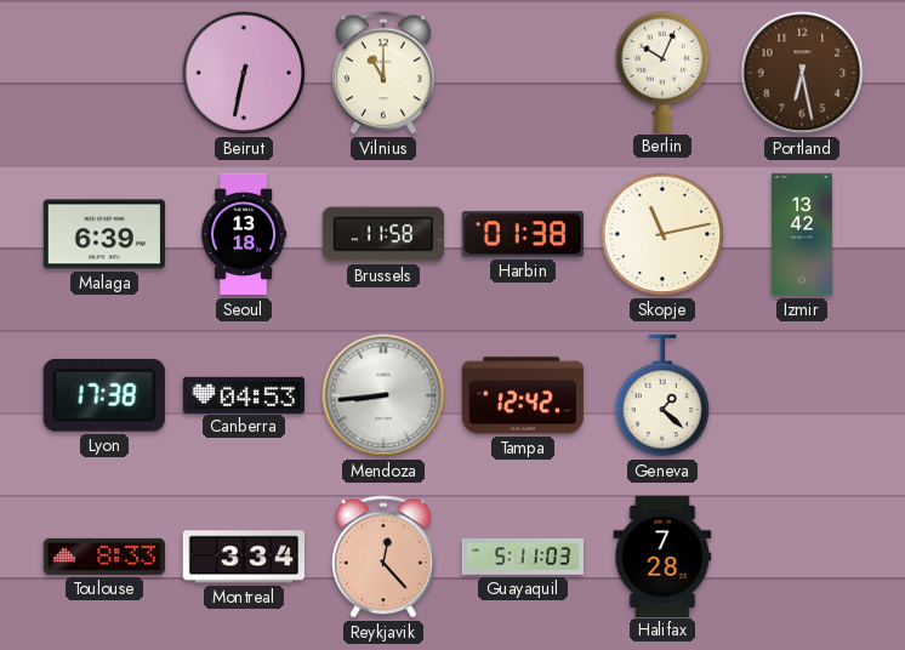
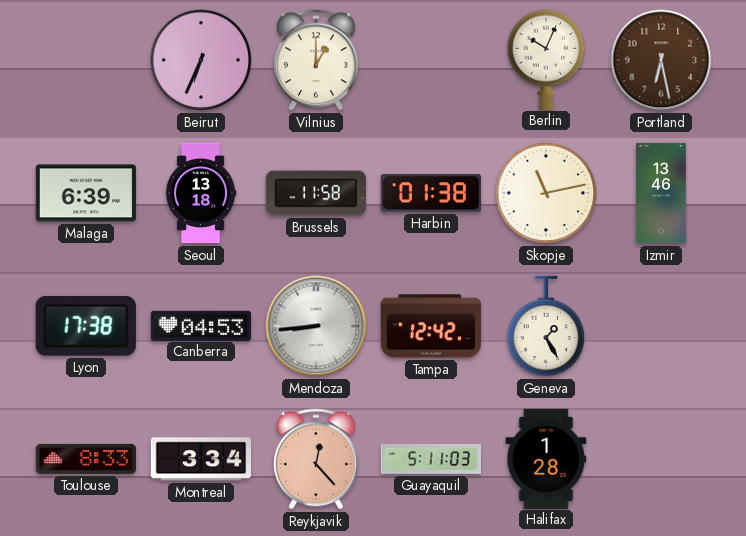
Beirut: 6:32 -> 6:34
Vilnius: 11:00 -> 1:00
Izmir: 13:42 -> 13:46
Geneva: 1:22 -> 1:25
Halifax: 7:28 -> 1:28
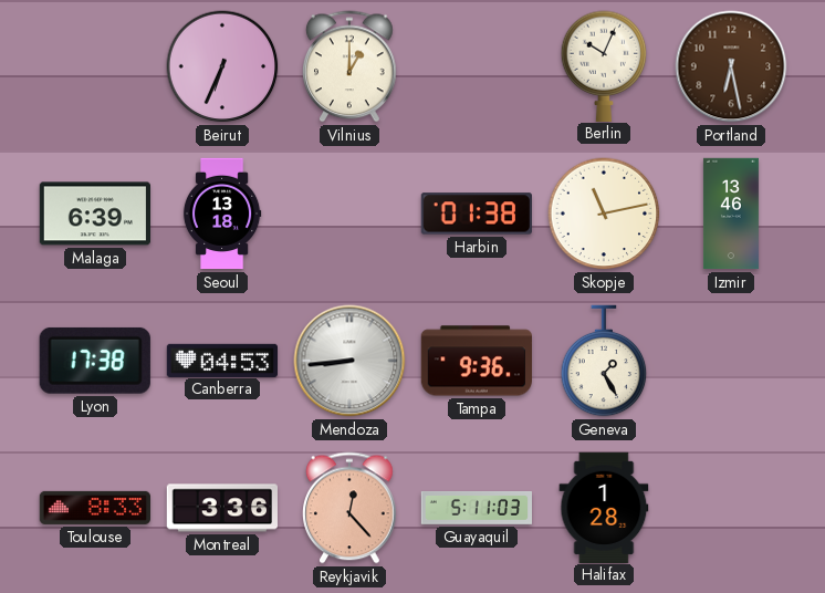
Brussels: 11:58 -> none
Tampa: 12:42 -> 9:36
Montreal: 3:34 -> 3:36
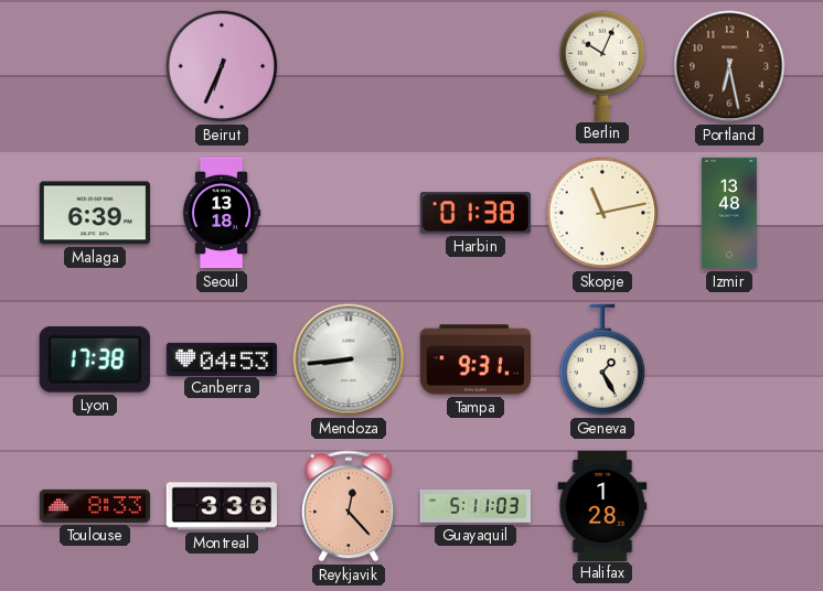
Vilnius: 1:00 -> none
Izmir: 13:46 -> 13:48
Tampa: 9:36 -> 9:31
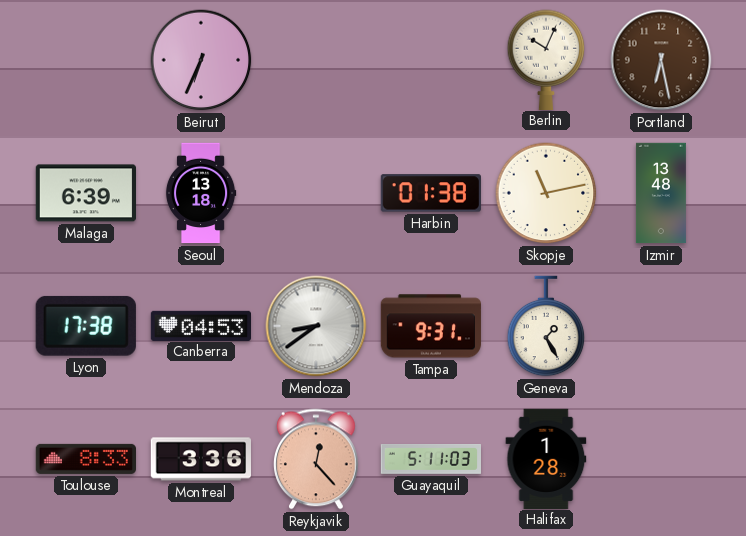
Mendoza: 8:44 -> 8:39
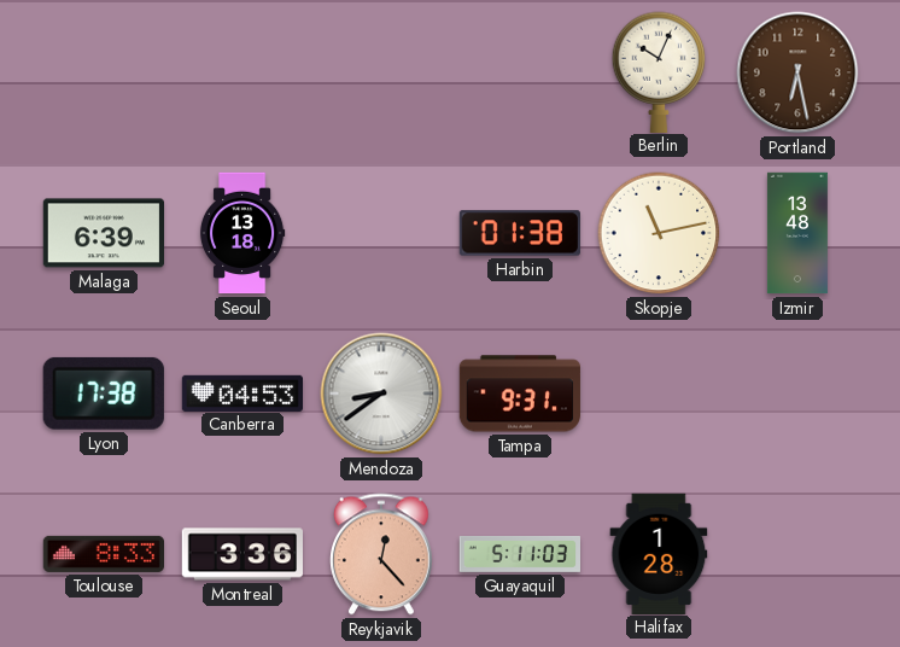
Beirut: 6:34 -> none
Geneva: 1:25 -> none
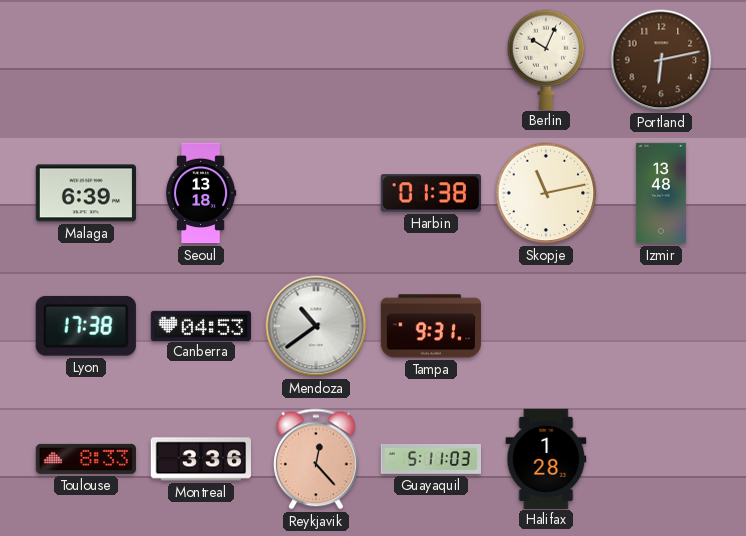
Portland: 6:28 -> 6:13
Mendoza: 8:39 -> 10:39
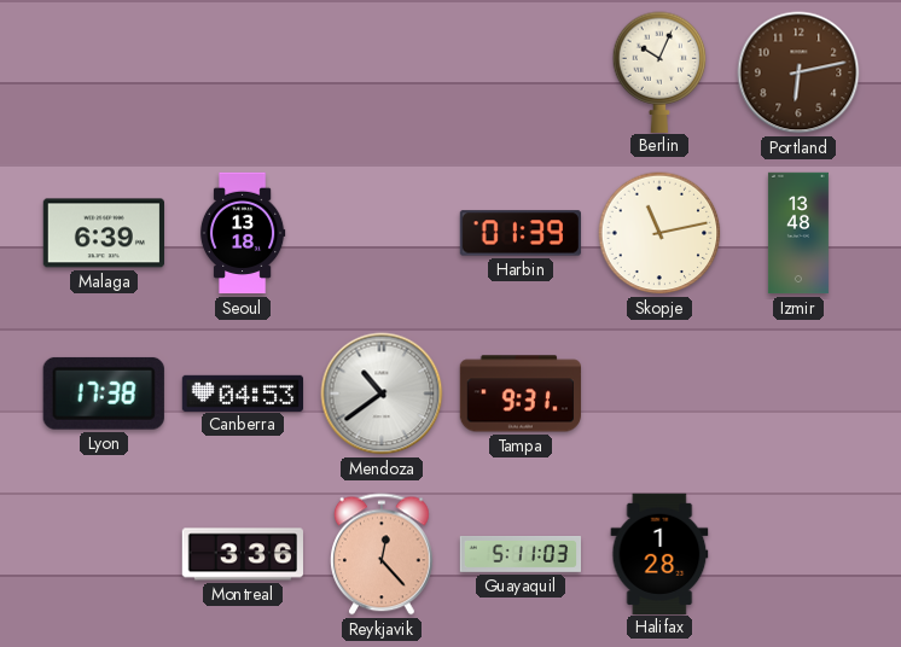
Harbin: 01:38 -> 01:39
Toulouse: 8:33 -> none
